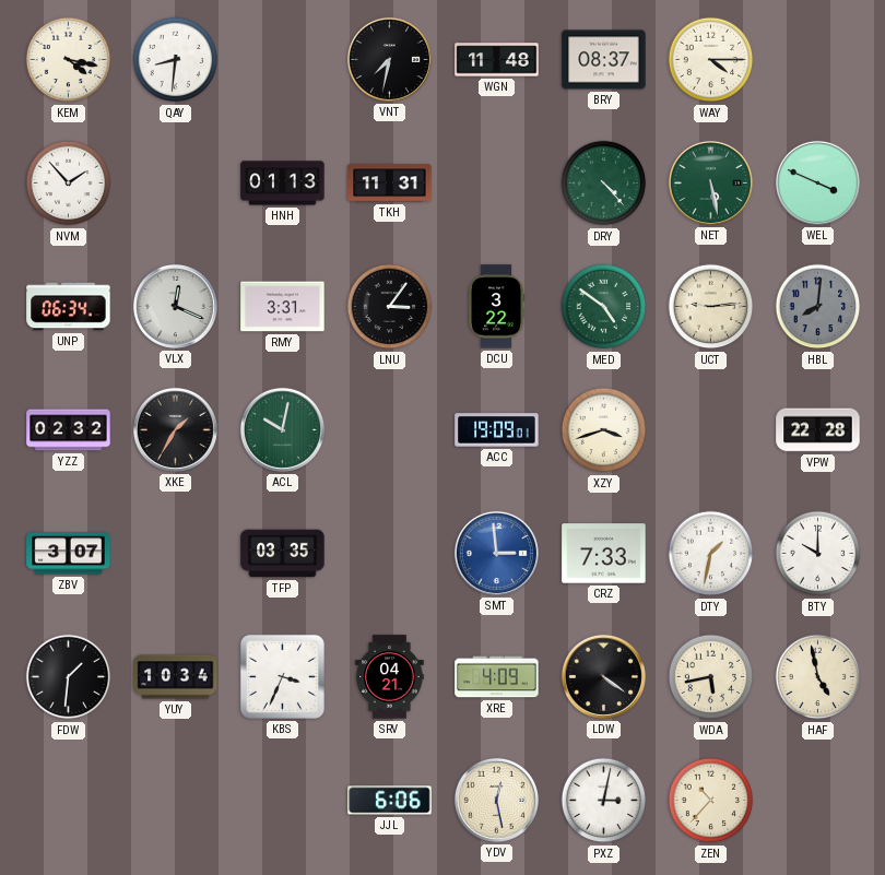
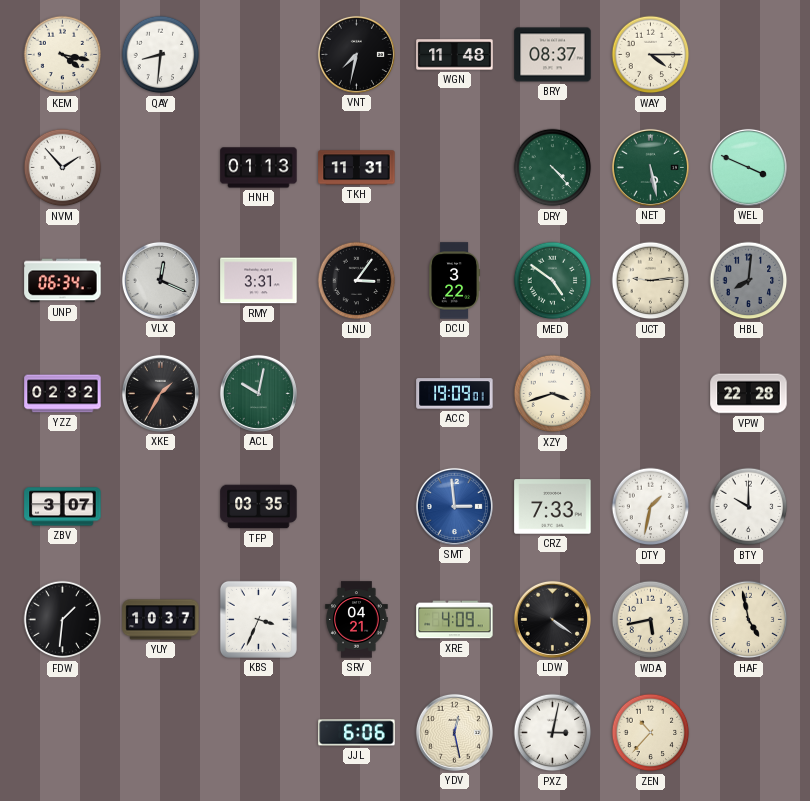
YUY: 10:34 -> 10:37
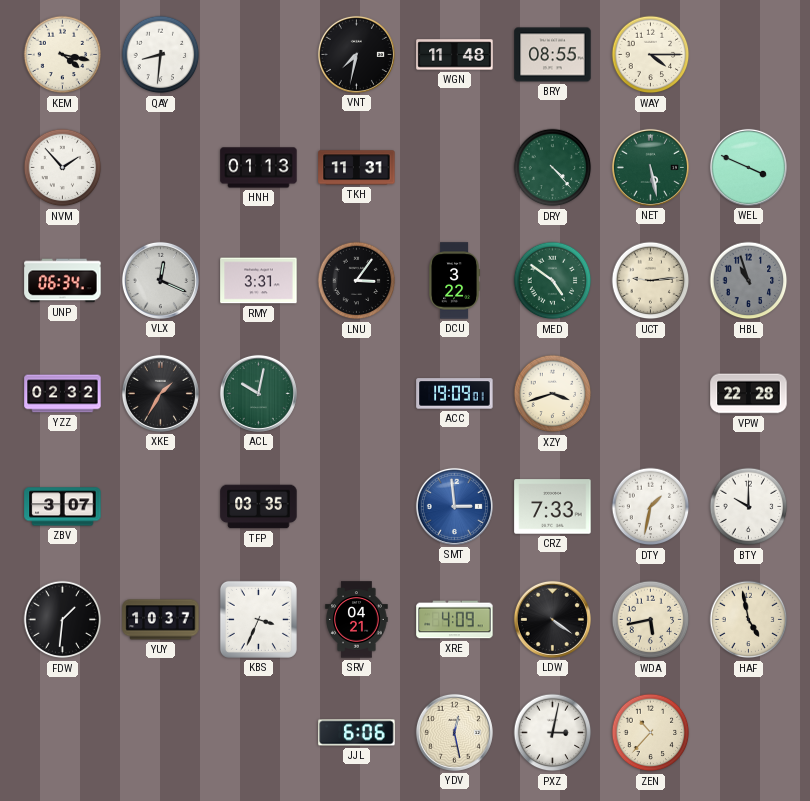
BRY: 08:37 -> 08:55
HBL: 8:01 -> 10:57
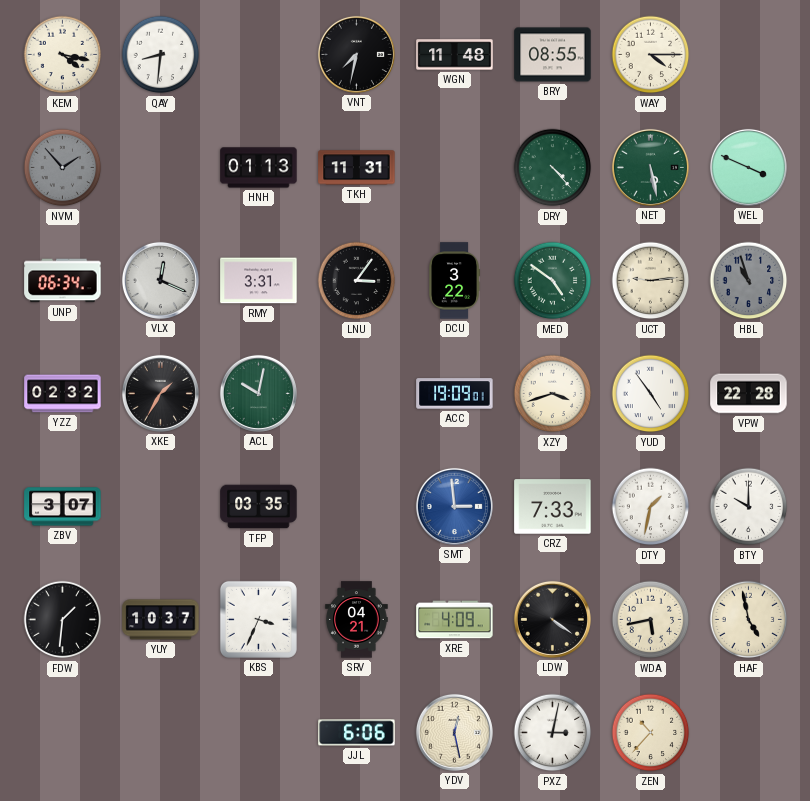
NVM dial: white -> grey
YUD: none -> 4:54
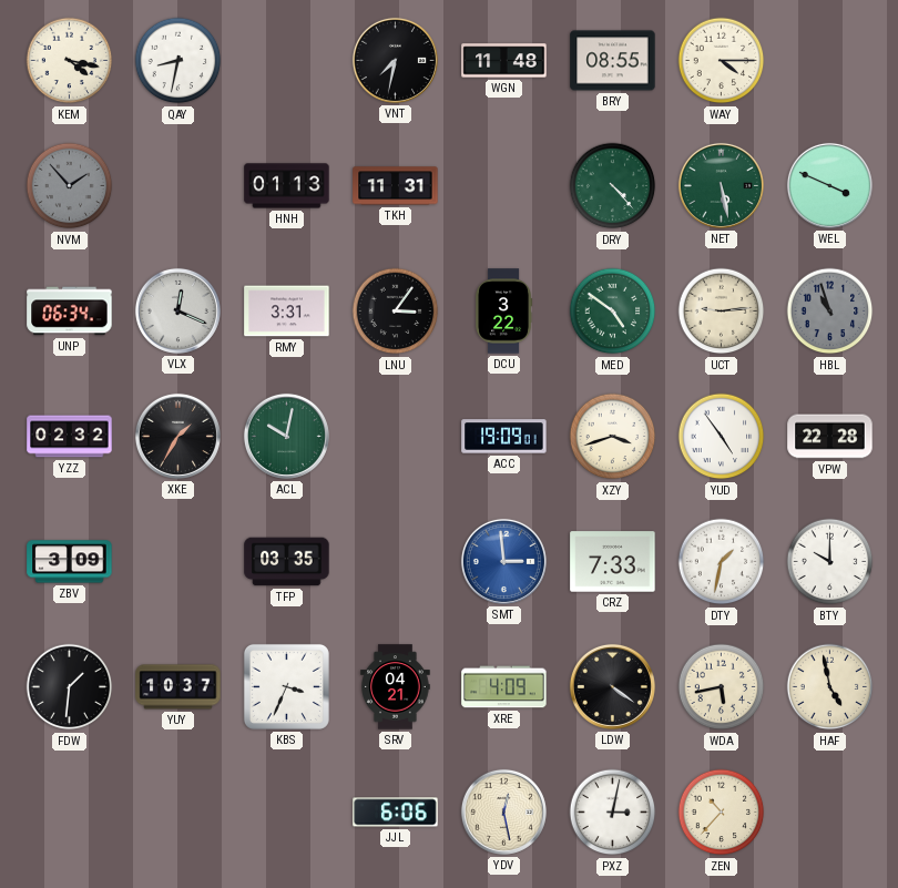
QAY: 8:31 -> 8:32
ZBV: 3:07 -> 3:09
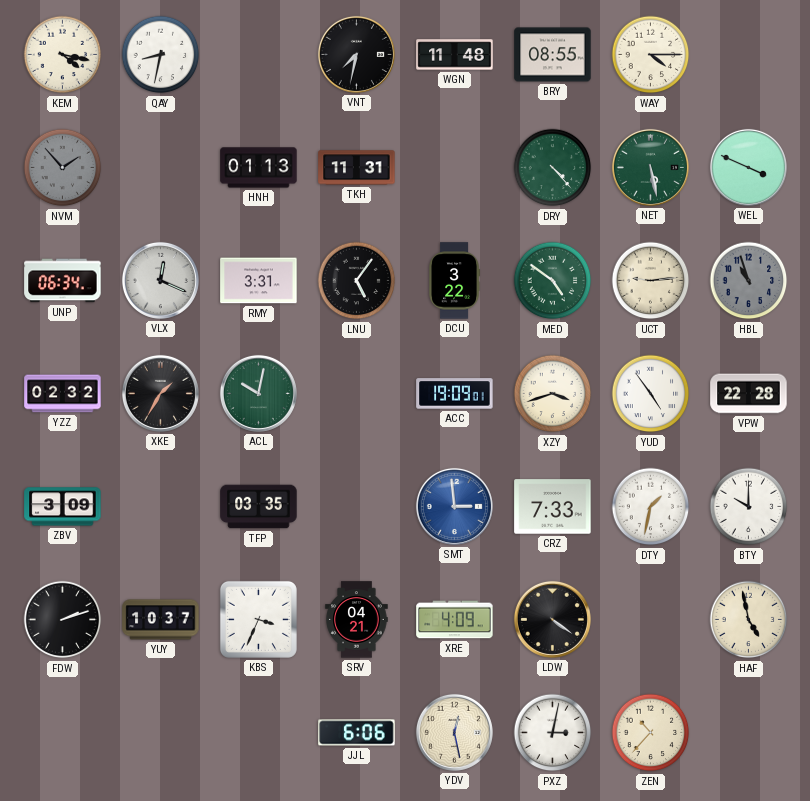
LNU: 3:06 -> 5:06
FDW: 1:31 -> 2:12
WDA: 5:43 -> none
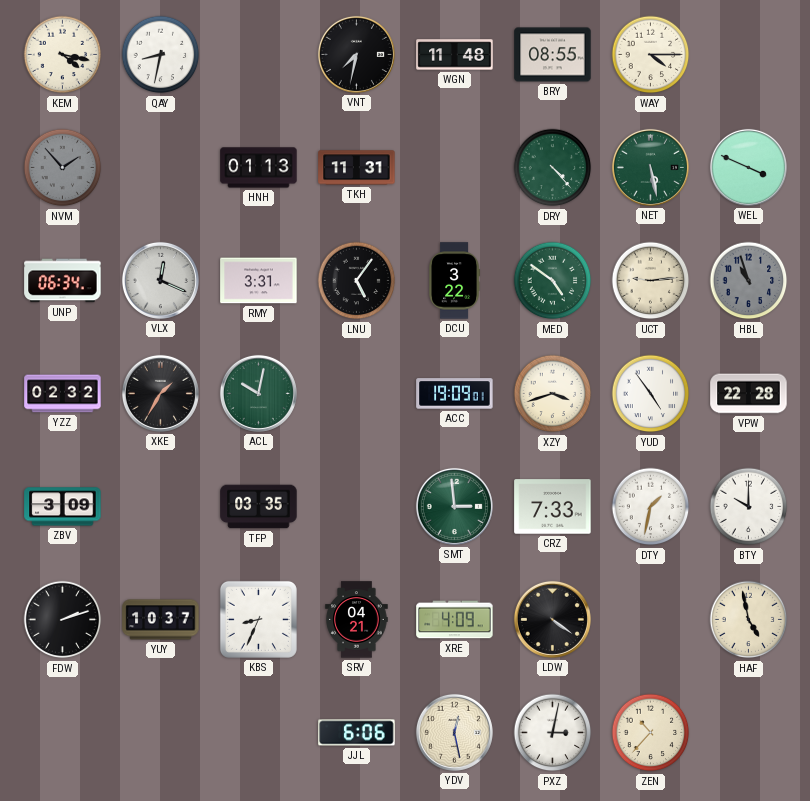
SMT dial: blue -> green
KBS: 3:34 -> 8:34
